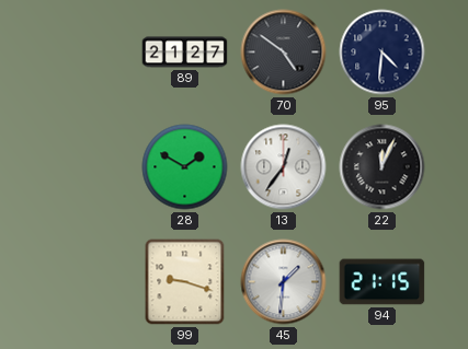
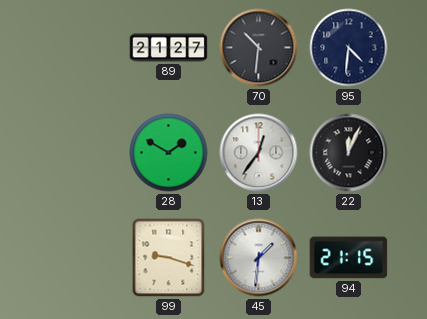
70: 4:51 -> 10:31
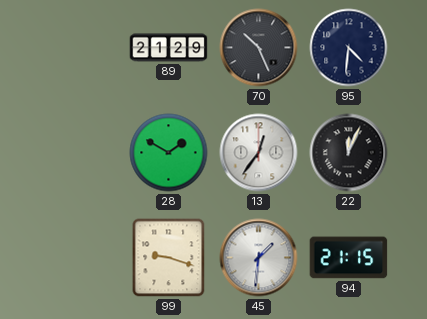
89: 21:27 -> 21:29
70: 10:31 -> 10:26
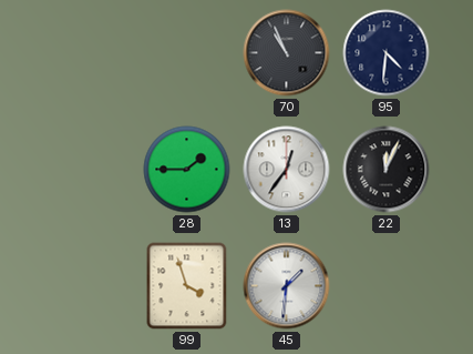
89: 21:29 -> none
70: 10:26 -> 10:56
28: 1:50 -> 1:45
99: 9:18 -> 3:57
94: 21:15 -> none
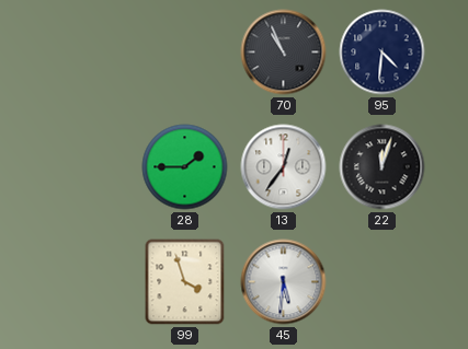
22: 12:04 -> 12:03
45: 1:31 -> 5:31
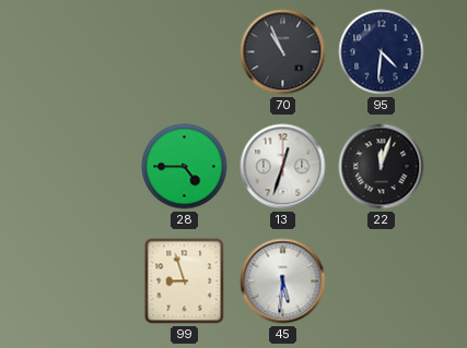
28: 1:45 -> 4:45
13: 12:36 -> 12:33
99: 3:57 -> 8:57
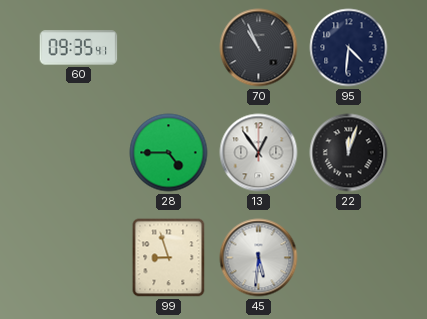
60: none -> 09:35
13: 12:33 -> 12:54
